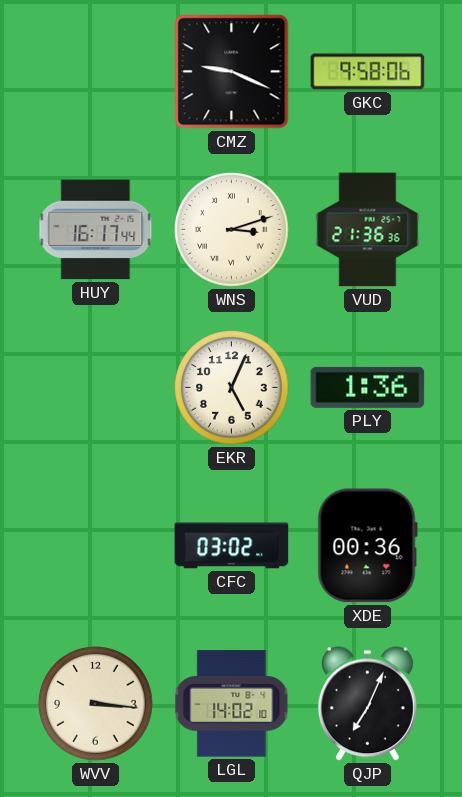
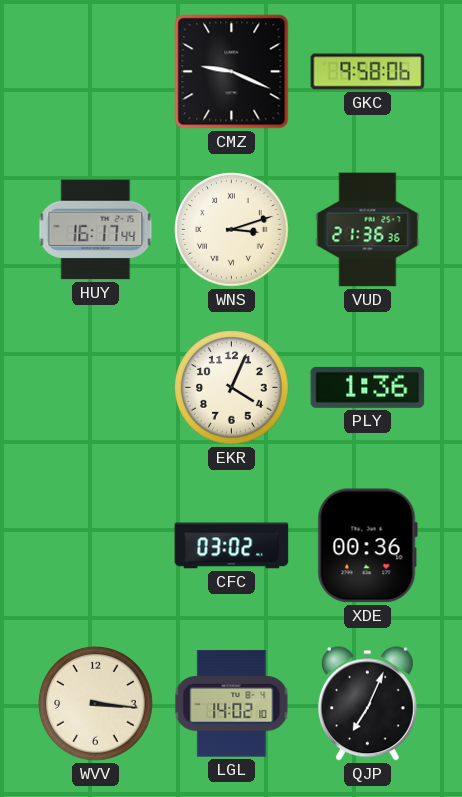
EKR: 5:04 -> 4:04
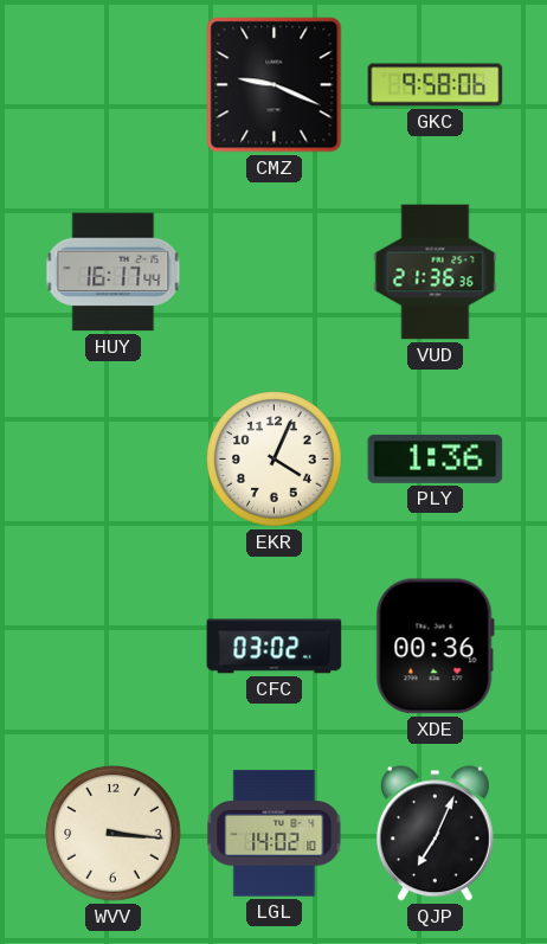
WNS: 3:12 -> none
